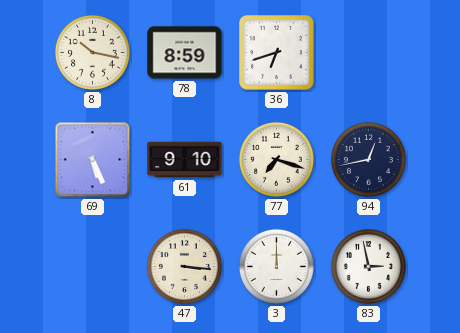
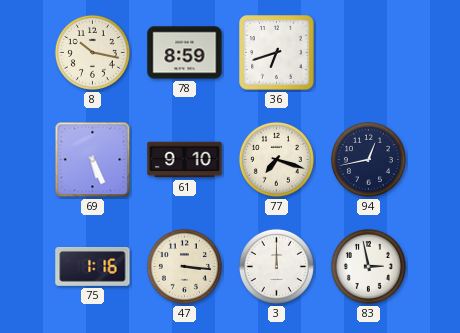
75: none -> 1:16
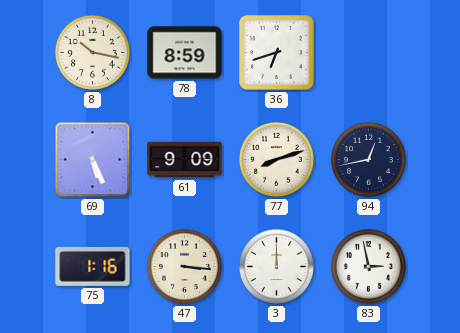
61: 9:10 -> 9:09
77: 7:18 -> 8:12
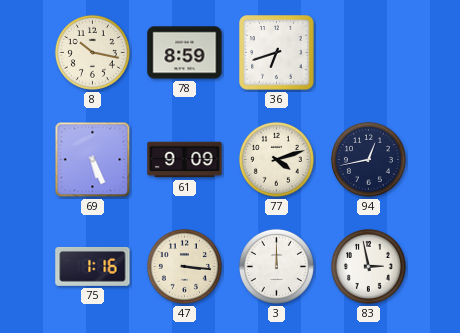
77: 8:12 -> 4:12
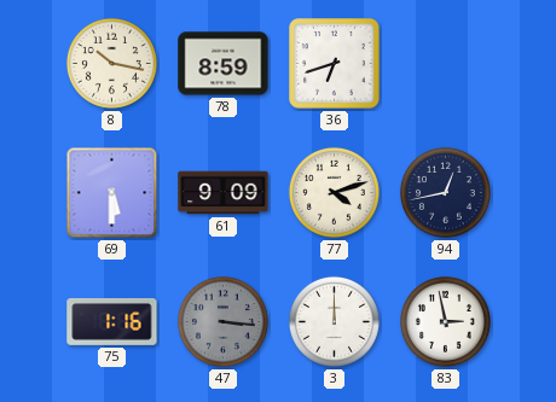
69: 5:26 -> 5:30
47 dial: cream -> grey
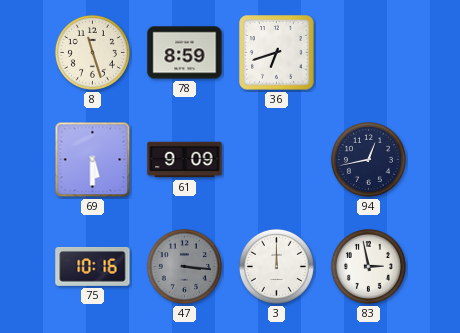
8: 10:17 -> 11:27
77: 4:12 -> none
75: 1:16 -> 10:16
